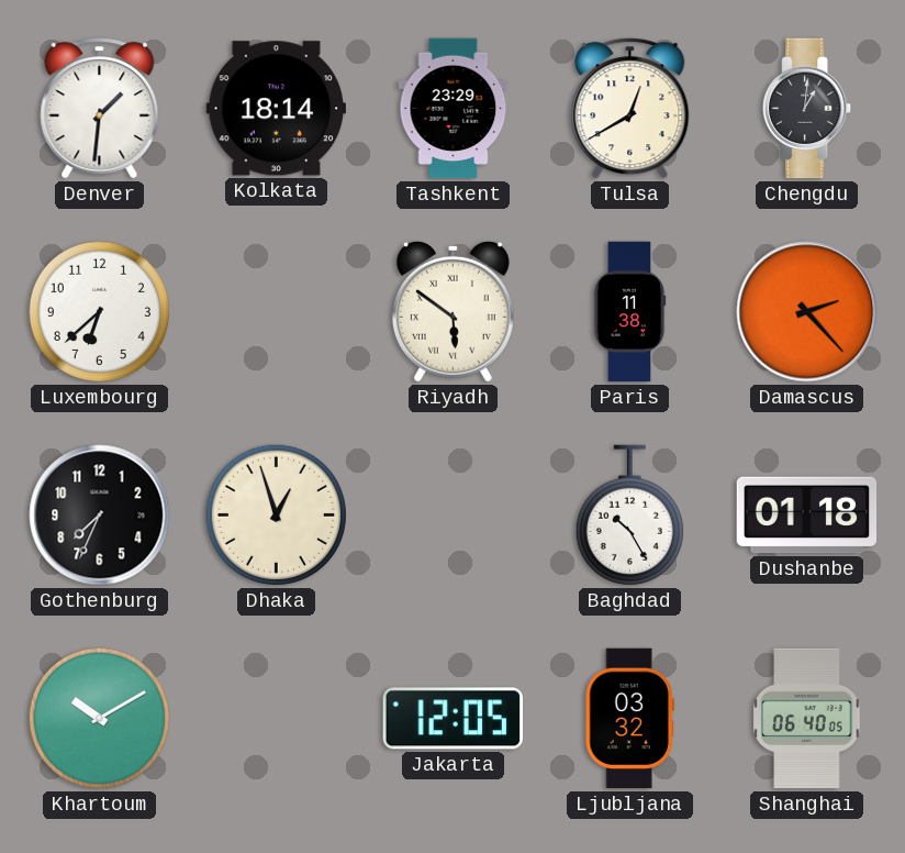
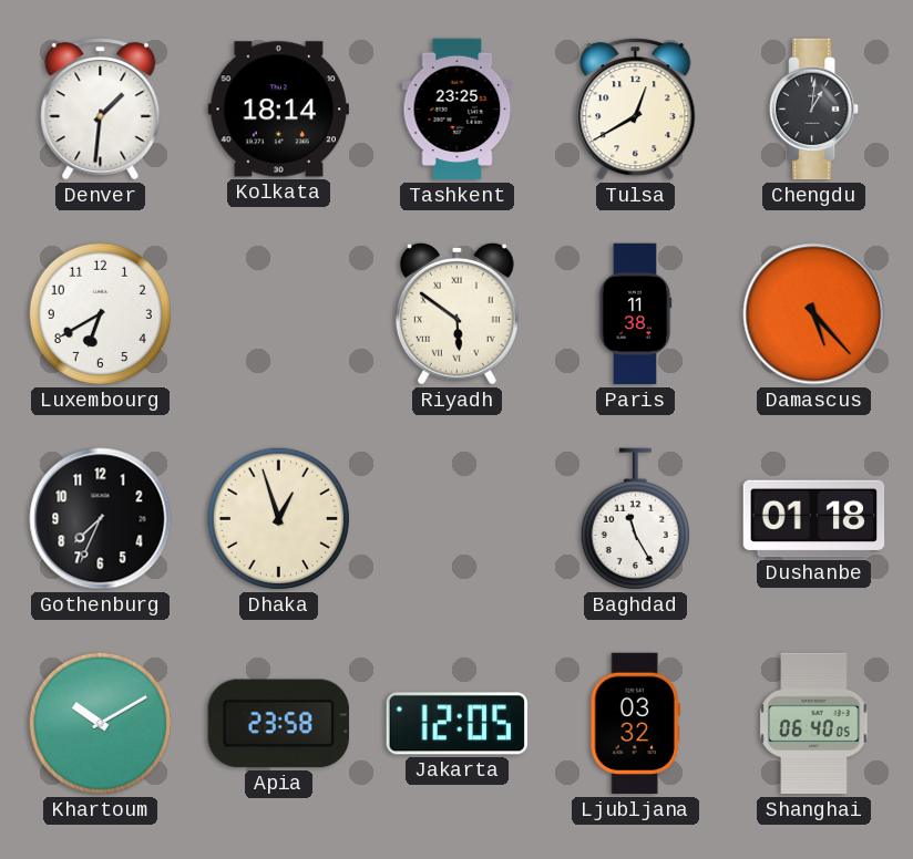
Tashkent: 23:29 -> 23:25
Luxembourg: 6:38 -> 6:40
Damascus: 2:23 -> 5:23
Baghdad: 10:25 -> 11:25
Apia: none -> 23:58
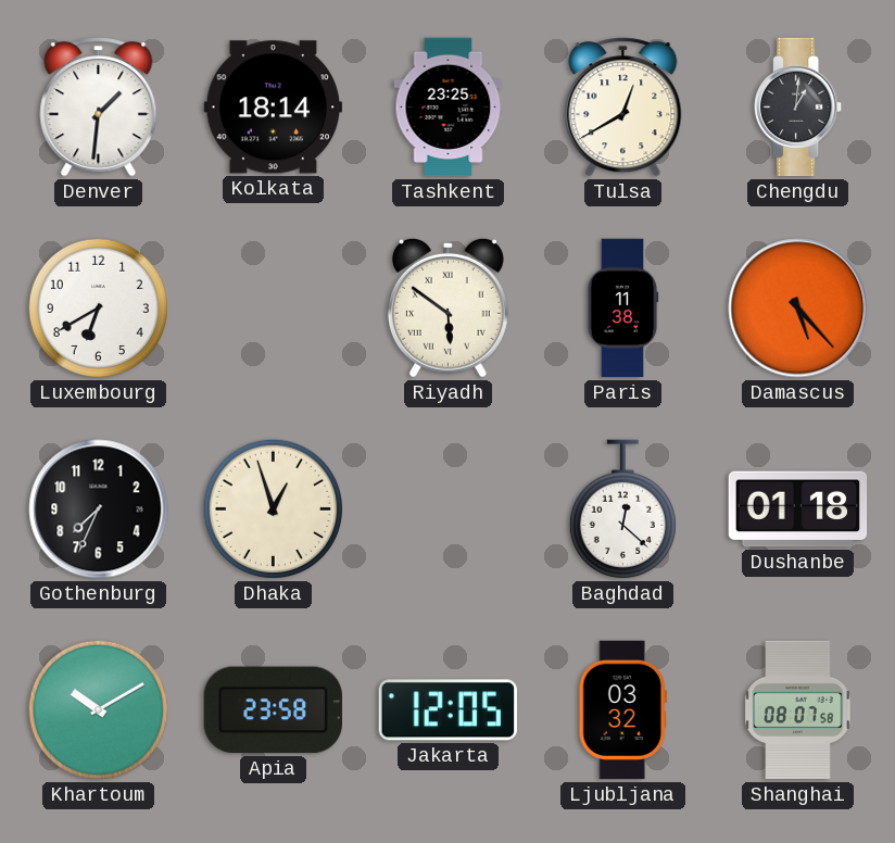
Baghdad: 11:25 -> 12:22
Shanghai: 06:40 -> 08:07
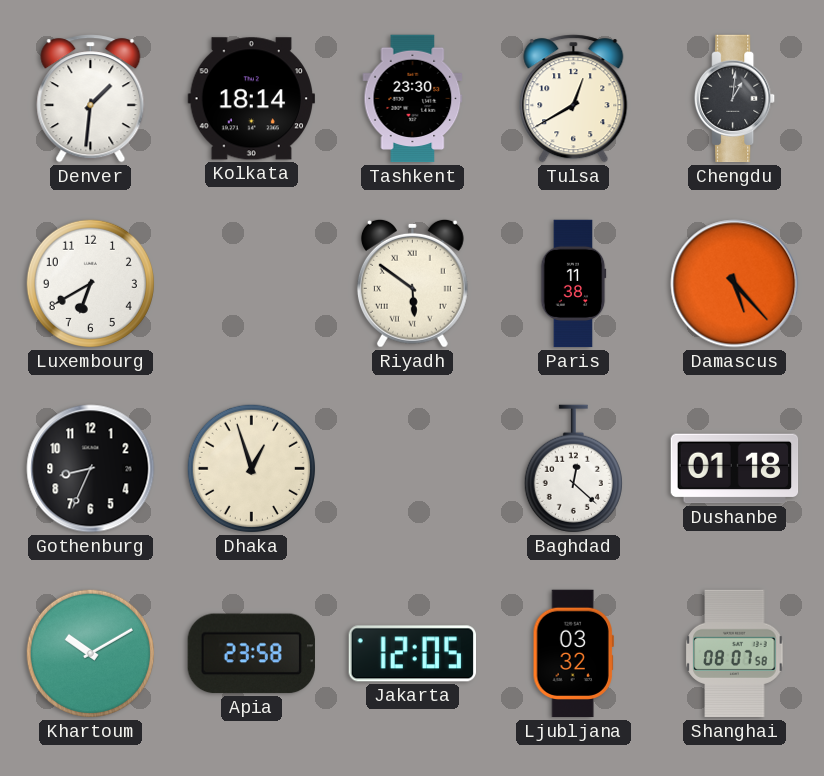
Tashkent: 23:25 -> 23:30
Gothenburg: 7:34 -> 8:34
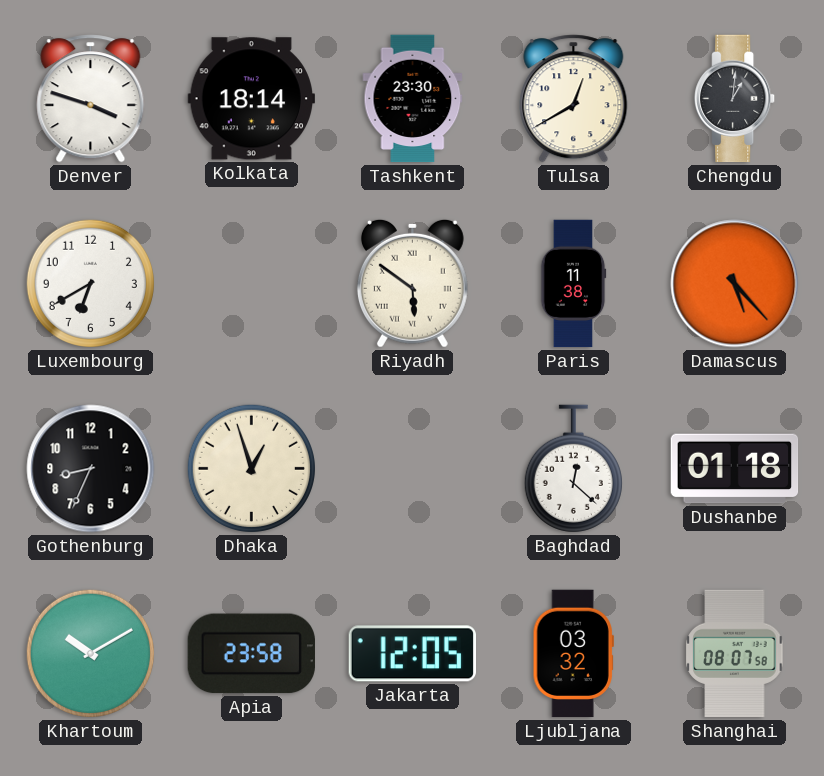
Denver: 1:31 -> 3:48
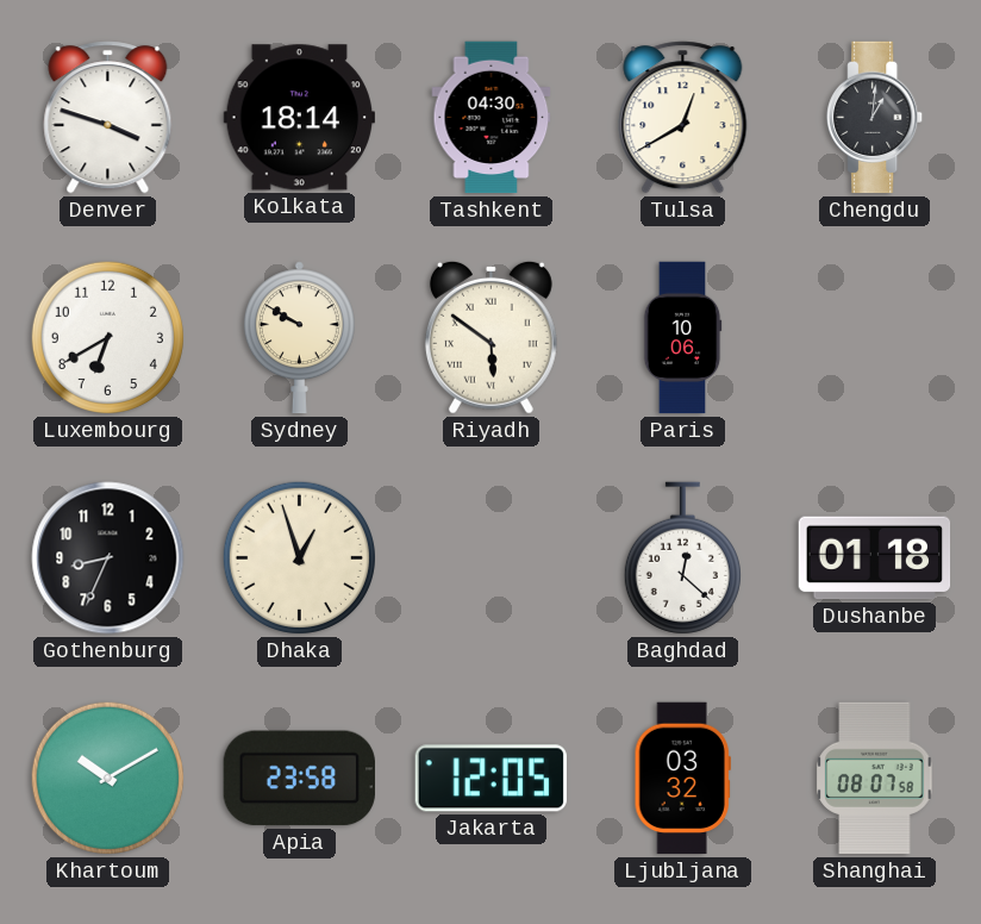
Tashkent: 23:30 -> 04:30
Sydney: none -> 9:50
Paris: 11:38 -> 10:06
Damascus: 5:23 -> none
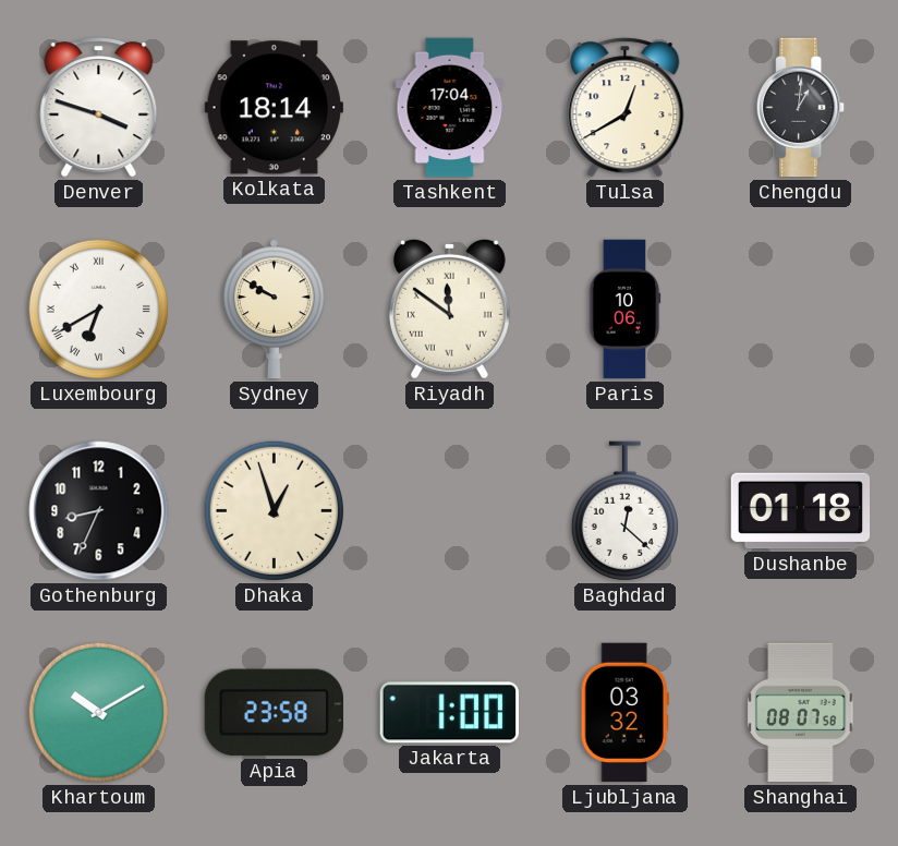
Tashkent: 04:30 -> 17:04
Luxembourg numerals: Arabic -> Roman
Riyadh: 5:51 -> 11:51
Jakarta: 12:05 -> 1:00
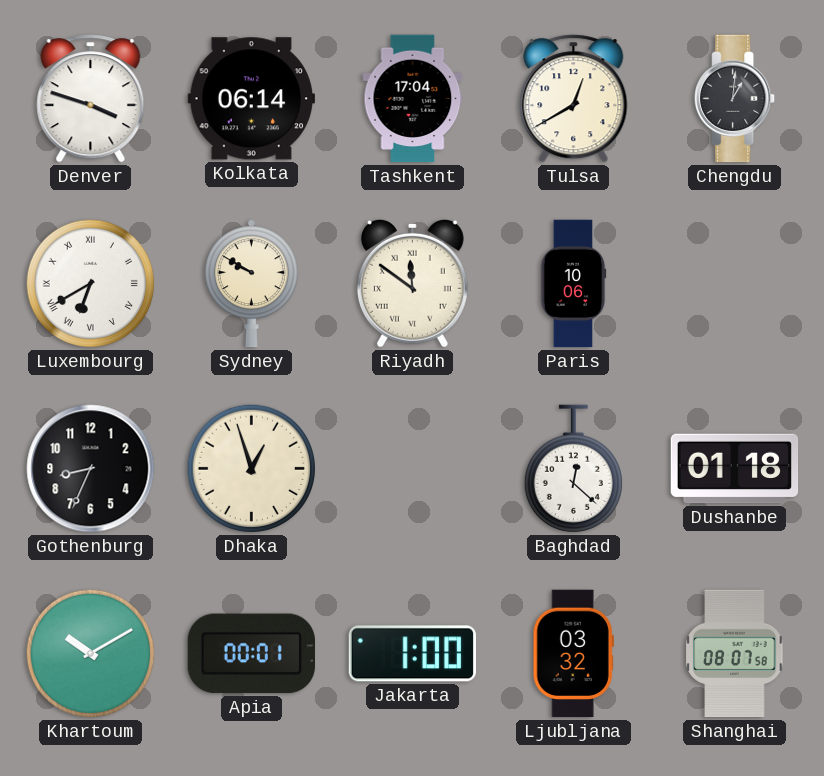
Kolkata: 18:14 -> 06:14
Apia: 23:58 -> 00:01
